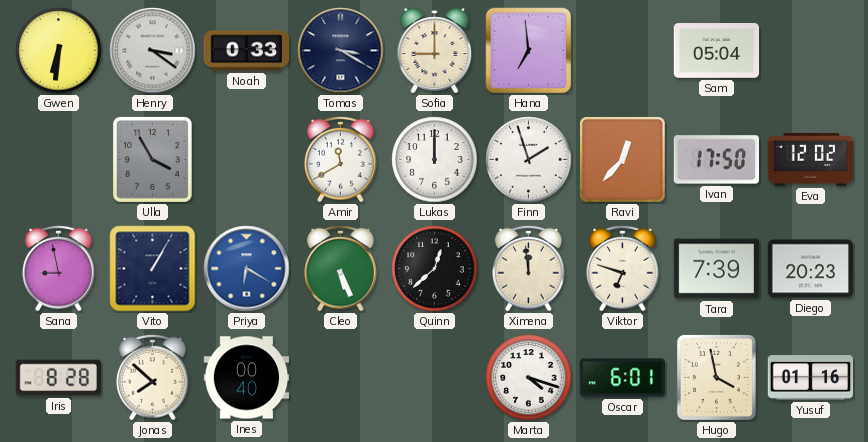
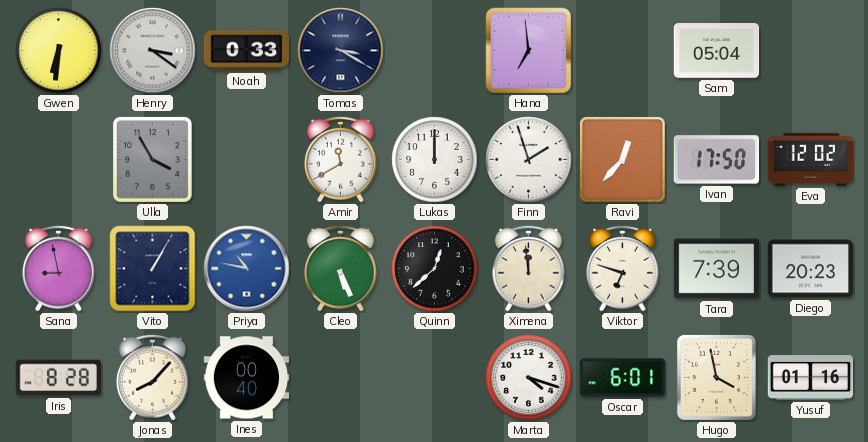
Sofia: 9:00 -> none
Priya: 6:20 -> 10:47
Jonas: 7:52 -> 8:07
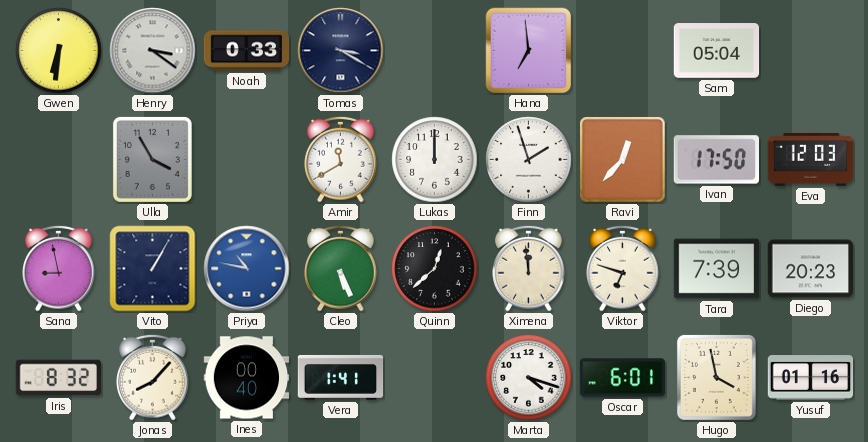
Eva: 12:02 -> 12:03
Iris: 8:28 -> 8:32
Vera: none -> 1:41
